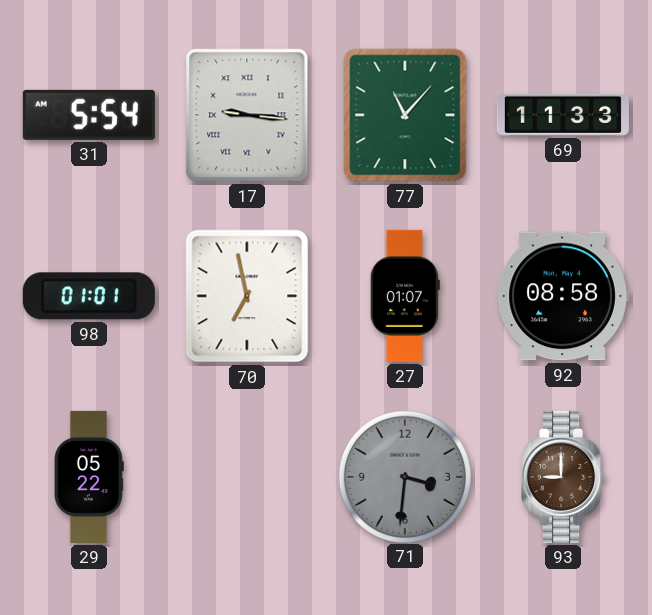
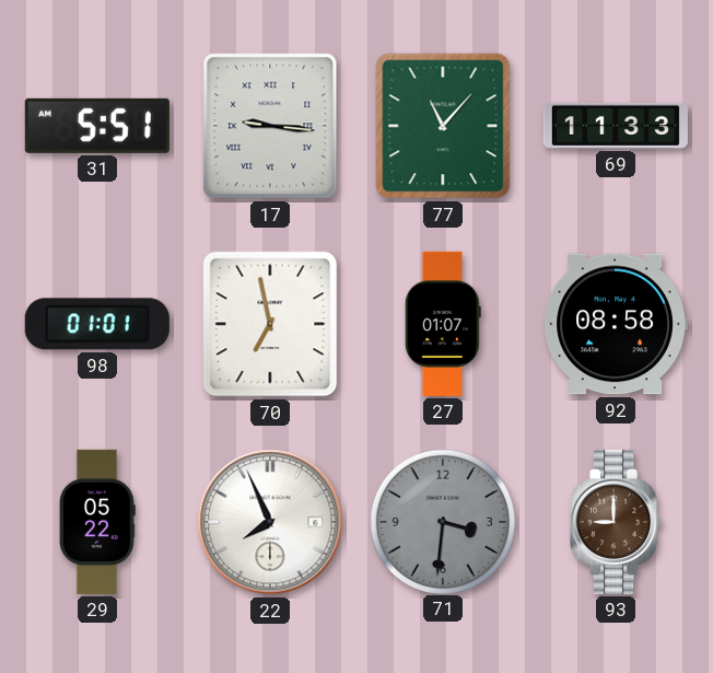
31: 5:54 -> 5:51
22: none -> 7:56
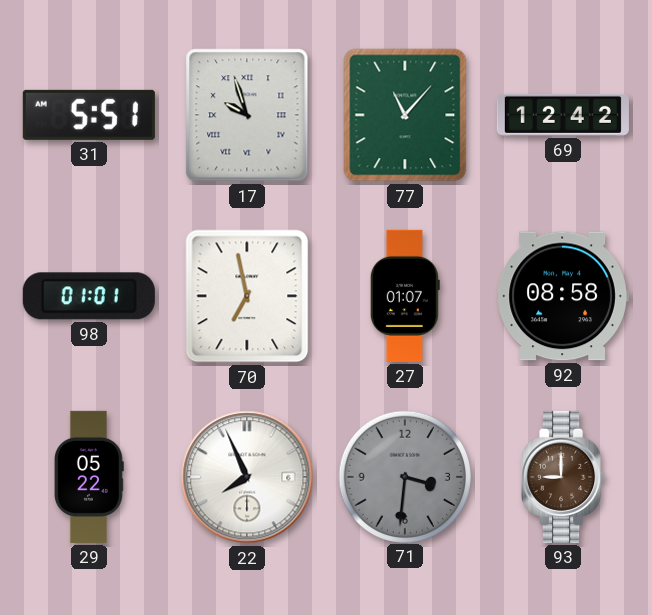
17: 9:16 -> 9:57
69: 11:33 -> 12:42
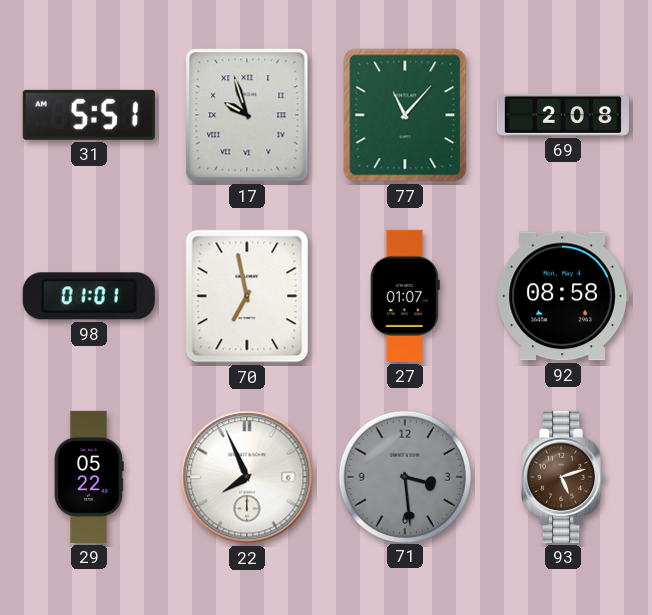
69: 12:42 -> 2:08
71: 3:31 -> 3:29
93: 9:00 -> 5:12
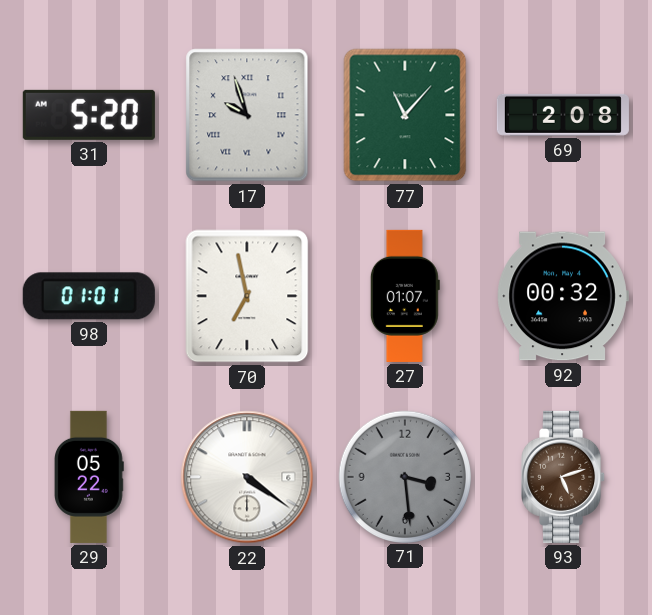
31: 5:51 -> 5:20
92: 08:58 -> 00:32
22: 7:56 -> 4:21
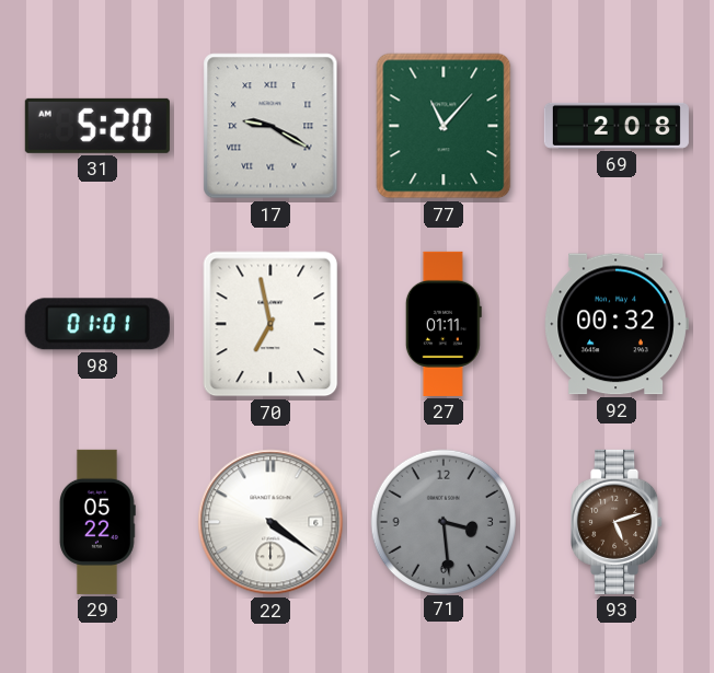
17: 9:57 -> 9:20
27: 01:07 -> 01:11
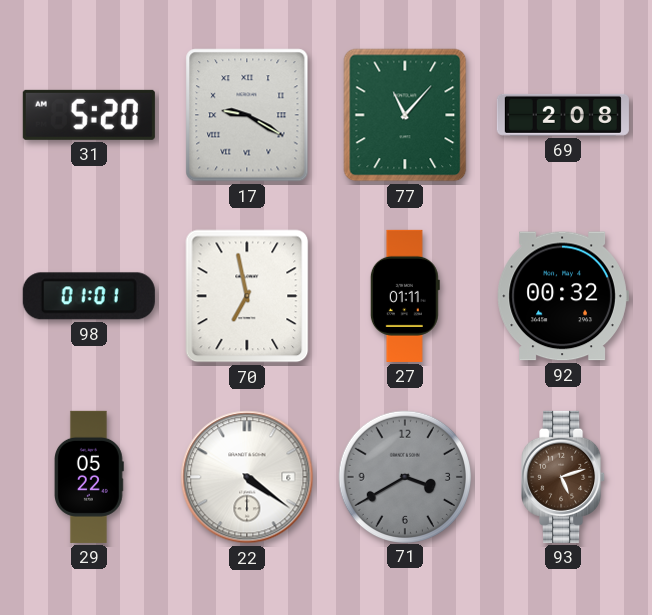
71: 3:29 -> 3:40
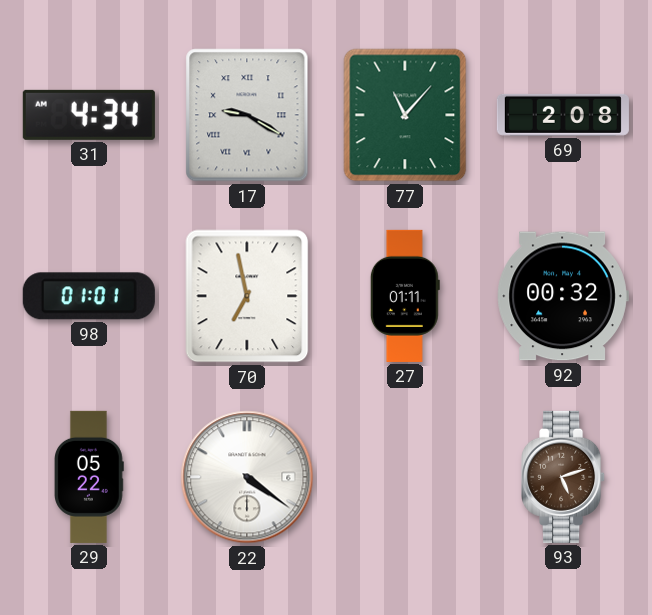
31: 5:20 -> 4:34
71: 3:40 -> none
